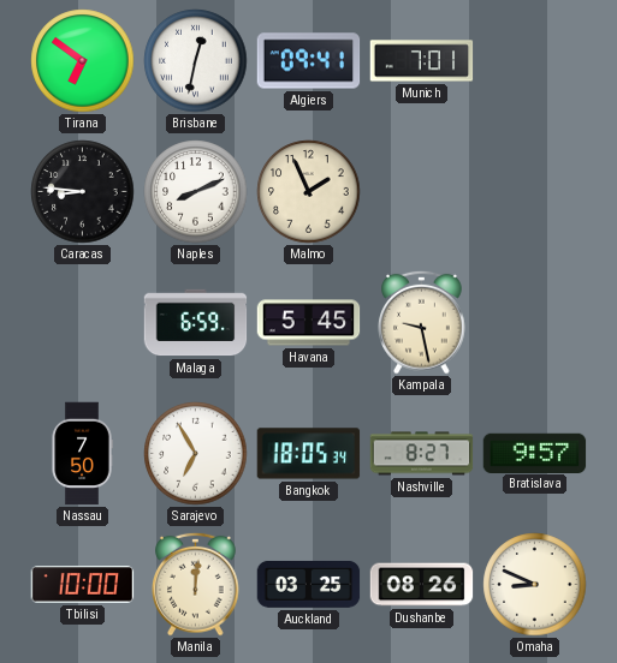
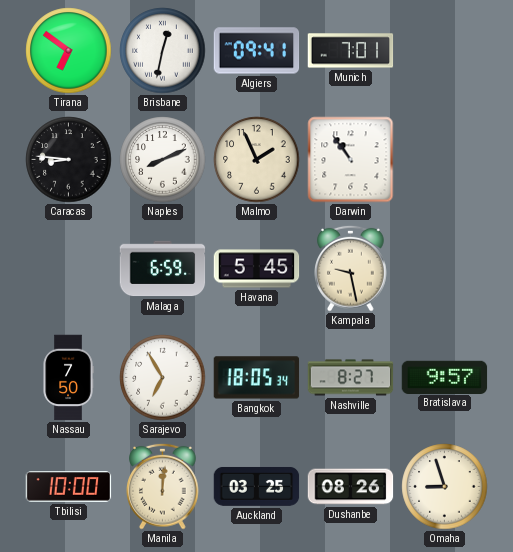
Darwin: none -> 10:54
Omaha: 8:49 -> 8:57
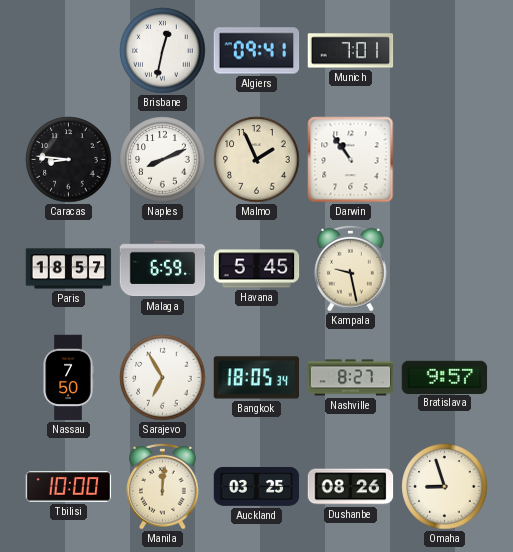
Tirana: 6:51 -> none
Paris: none -> 18:57
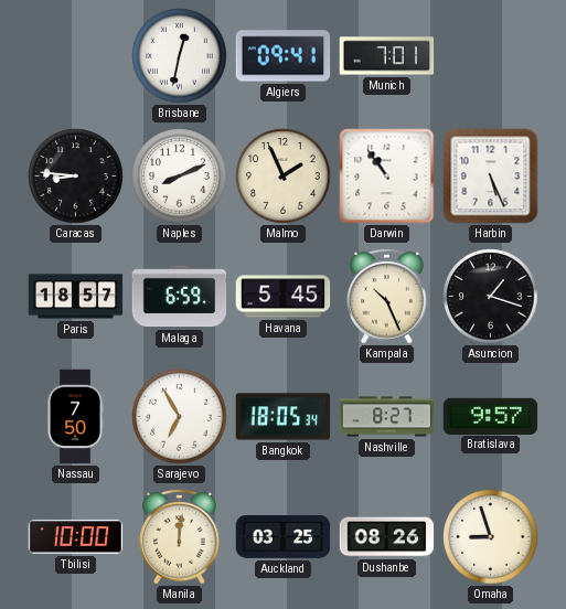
Harbin: none -> 5:26
Kampala: 9:28 -> 10:26
Asuncion: none -> 1:18
